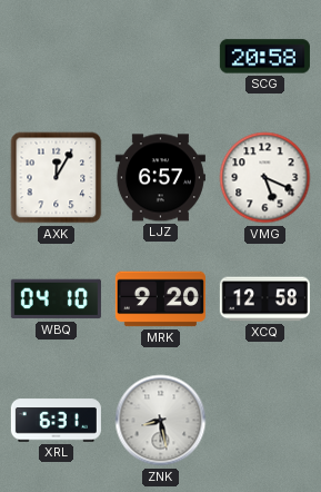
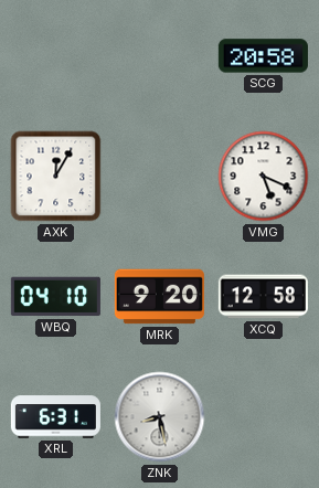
LJZ: 6:57 -> none
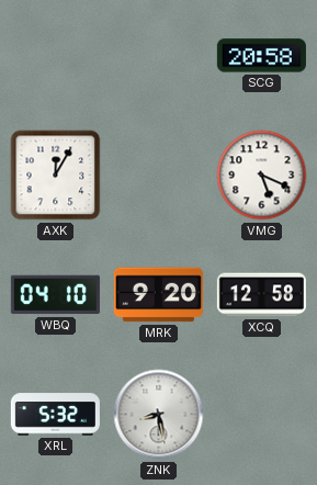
XRL: 6:31 -> 5:32
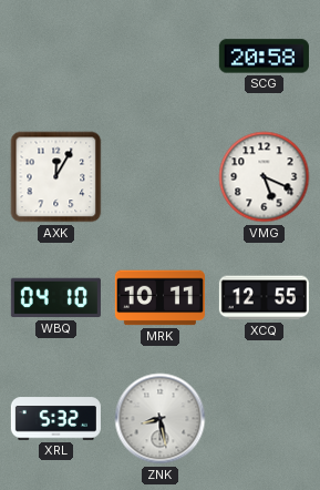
MRK: 9:20 -> 10:11
XCQ: 12:58 -> 12:55
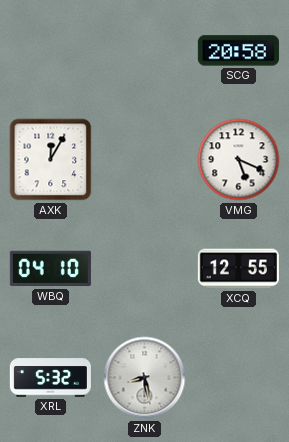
MRK: 10:11 -> none
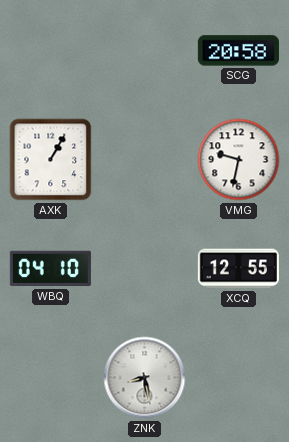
AXK: 12:05 -> 1:05
VMG: 5:19 -> 9:32
XRL: 5:32 -> none
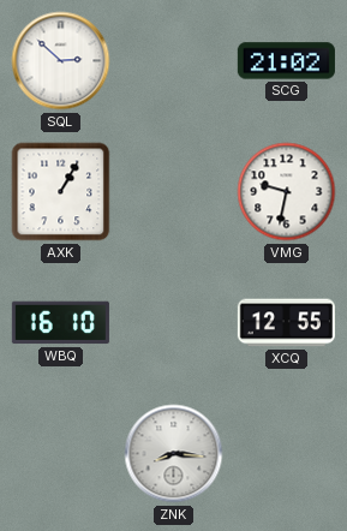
SQL: none -> 2:52
SCG: 20:58 -> 21:02
WBQ: 04:10 -> 16:10
ZNK: 8:28 -> 8:16
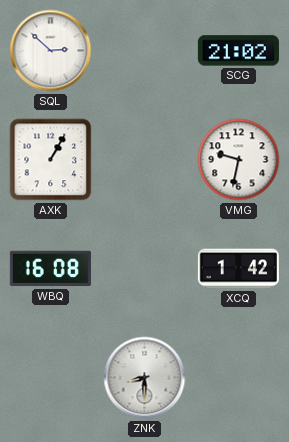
WBQ: 16:10 -> 16:08
XCQ: 12:55 -> 1:42
ZNK: 8:16 -> 8:30
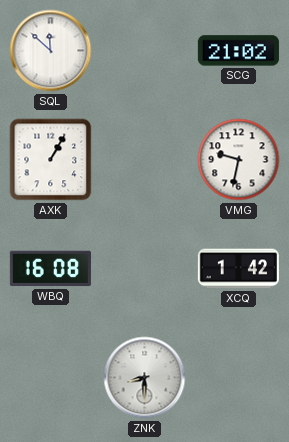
SQL: 2:52 -> 11:52
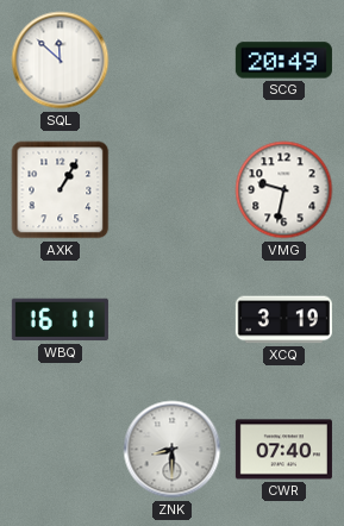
SCG: 21:02 -> 20:49
WBQ: 16:08 -> 16:11
XCQ: 1:42 -> 3:19
CWR: none -> 07:40
